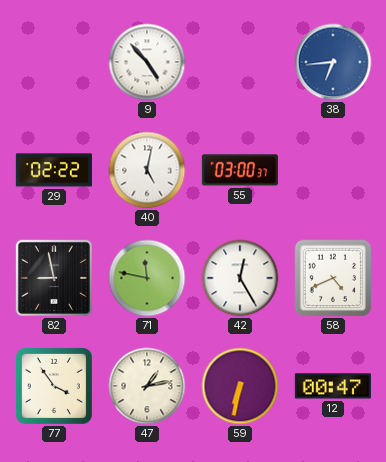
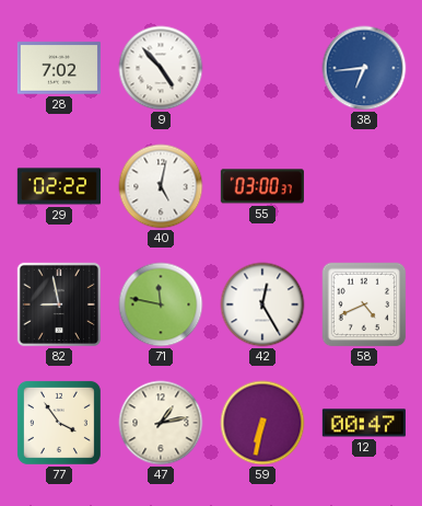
28: none -> 7:02
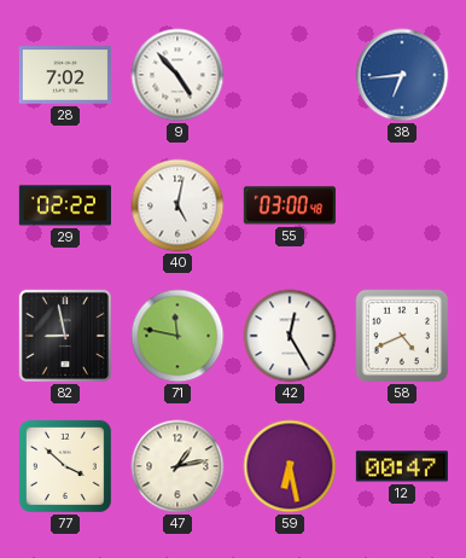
55: 03:00:37 -> 03:00:48
77: 3:54 -> 3:52
59: 6:32 -> 6:28
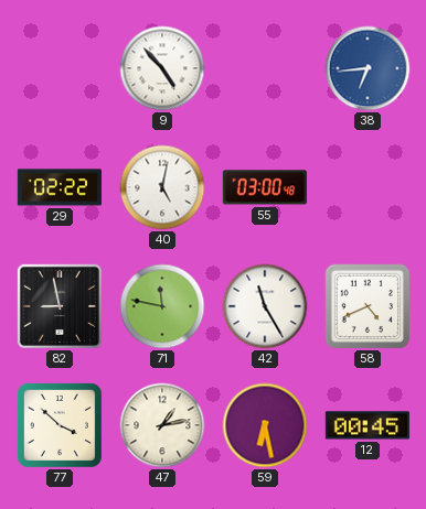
28: 7:02 -> none
42: 12:25 -> 11:25
12: 00:47 -> 00:45
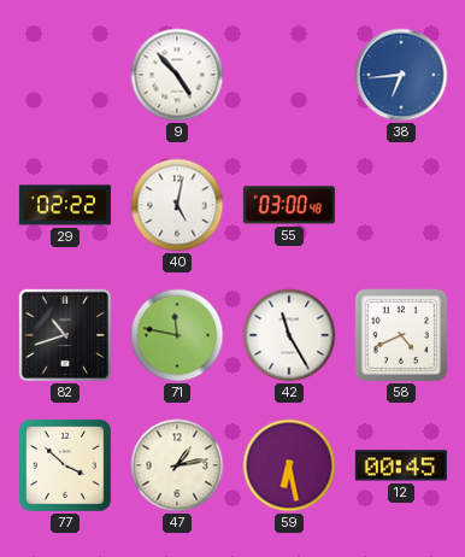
82: 8:58 -> 10:42
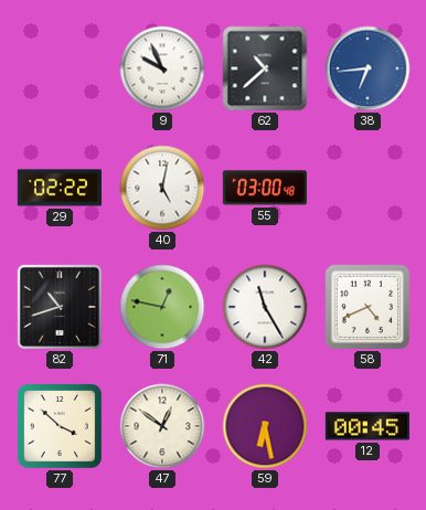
9: 4:53 -> 9:56
62: none -> 10:38
71: 11:47 -> 12:47
47: 1:13 -> 12:51
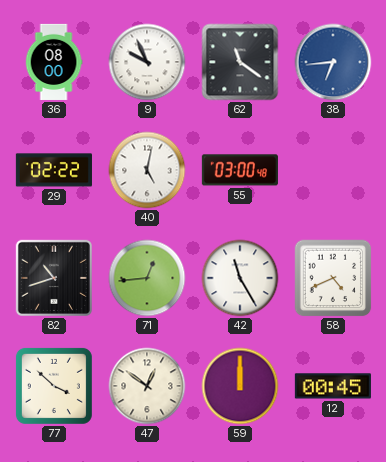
36: none -> 08:00
62: 10:38 -> 11:21
71: 12:47 -> 12:44
59: 6:28 -> 12:00
